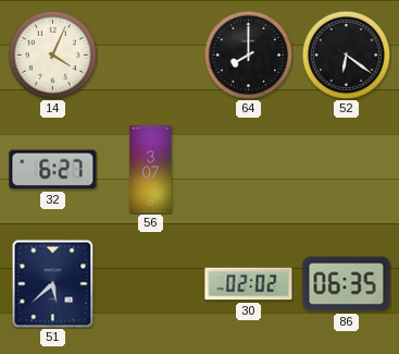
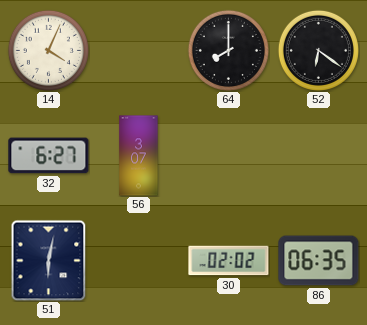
51: 5:38 -> 6:02
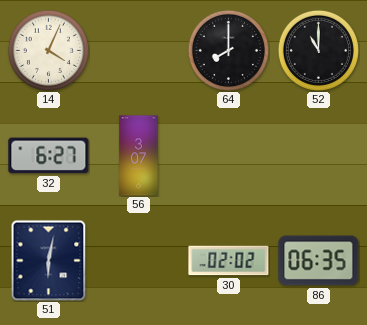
52: 6:21 -> 11:00
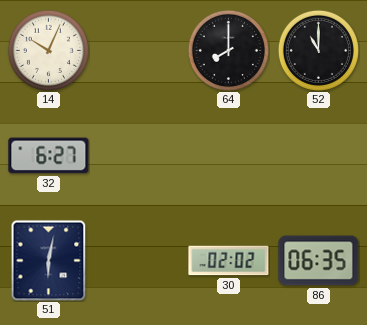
14: 4:04 -> 10:04
56: 3:07 -> none
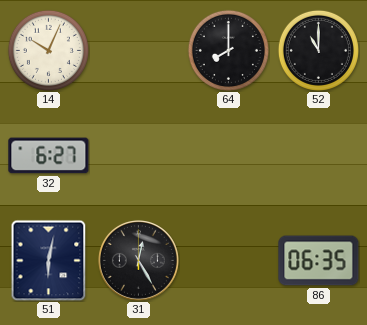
31: none -> 12:25
30: 02:02 -> none
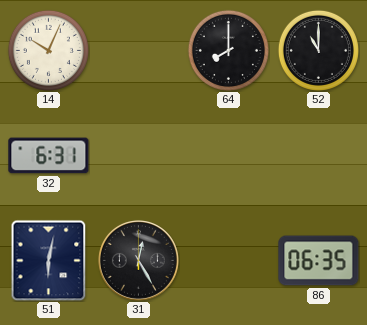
32: 6:27 -> 6:31
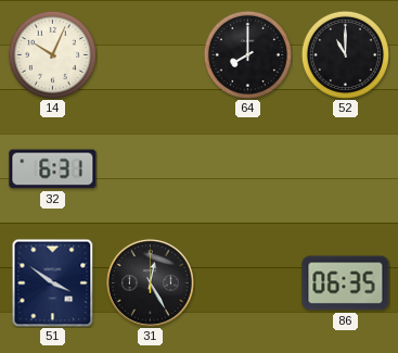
51: 6:02 -> 3:51
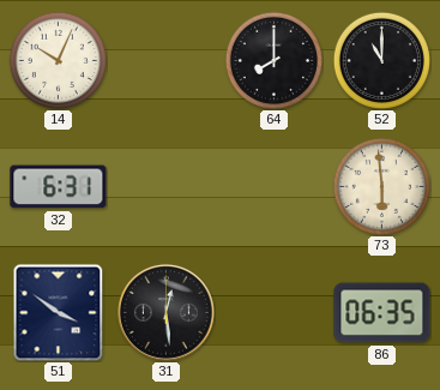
73: none -> 5:59
31: 12:25 -> 12:29
